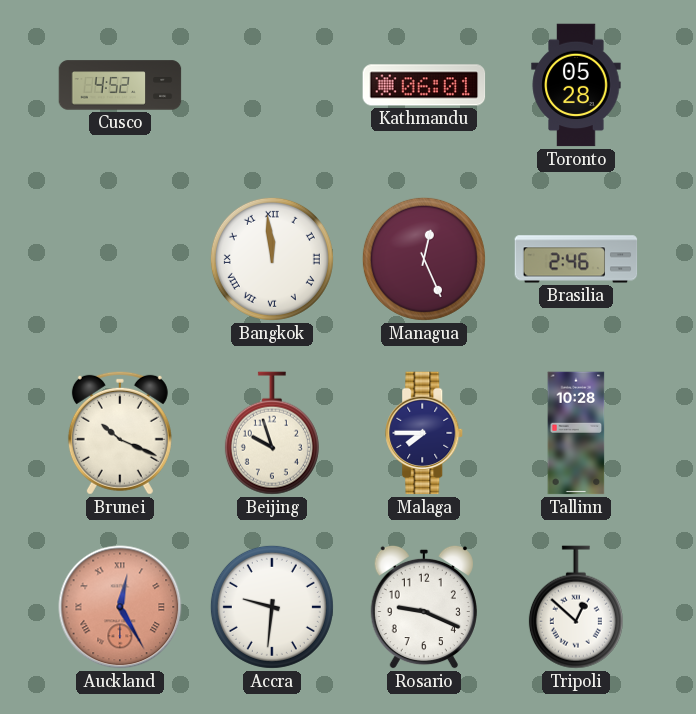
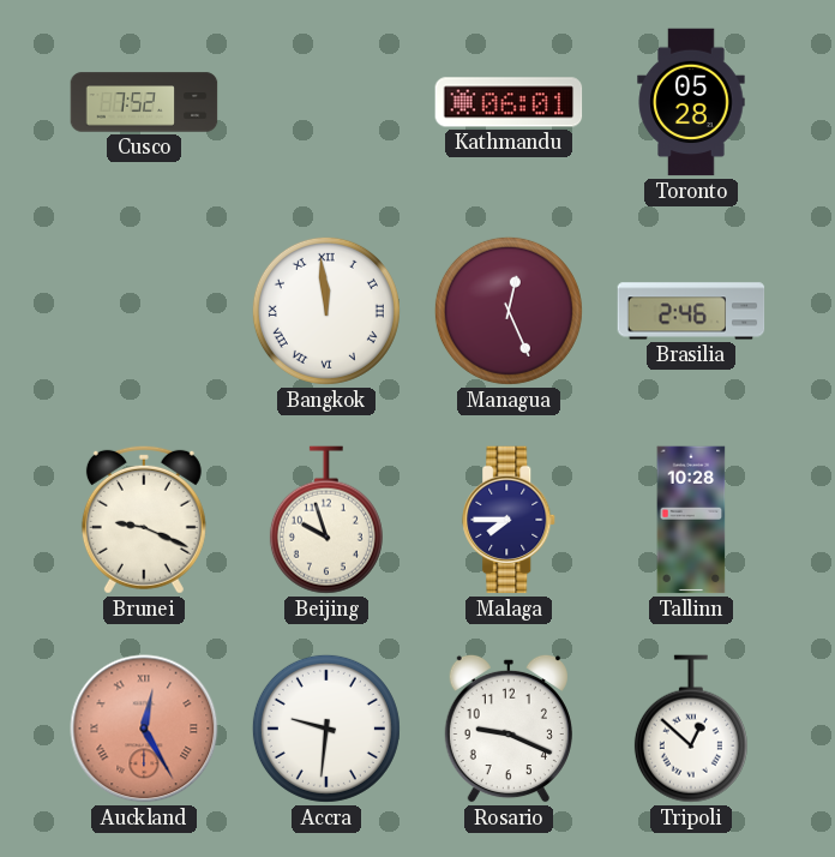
Cusco: 4:52 -> 7:52
Brunei: 10:19 -> 9:19
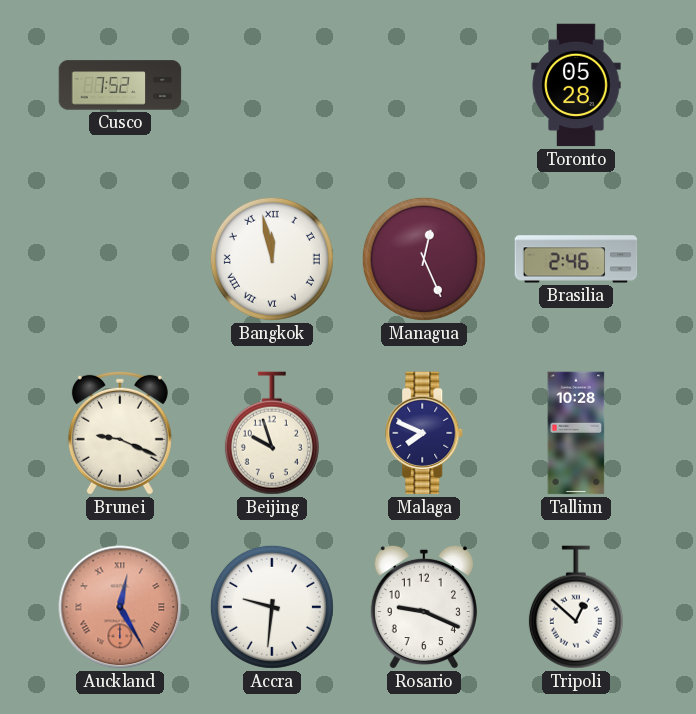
Kathmandu: 06:01 -> none
Bangkok: 11:59 -> 11:58
Malaga: 7:45 -> 7:49
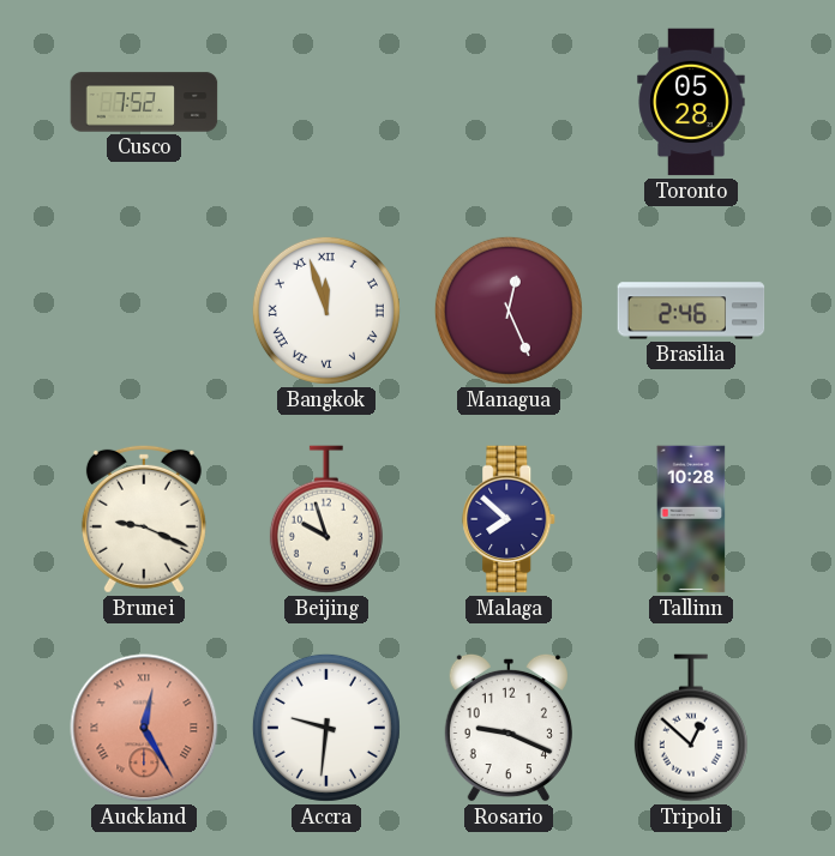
Bangkok: 11:58 -> 11:57
Malaga: 7:49 -> 7:52
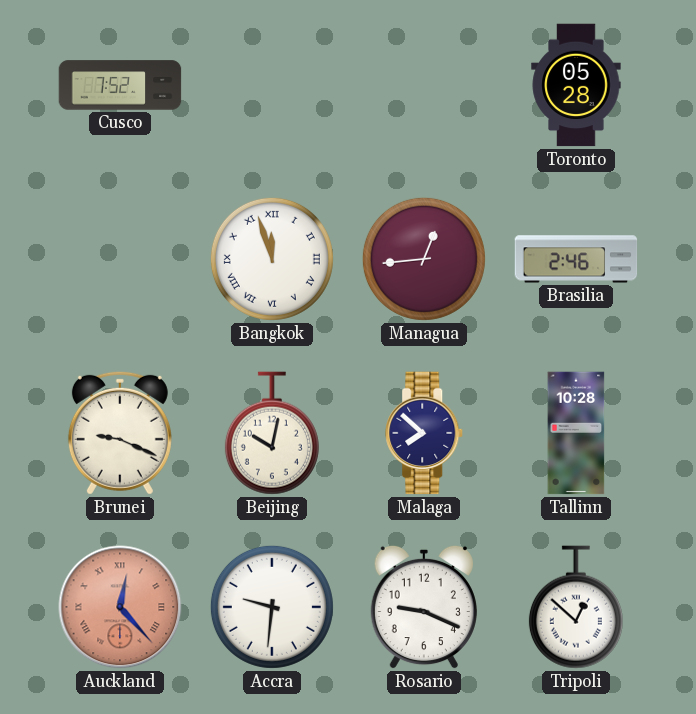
Managua: 12:26 -> 12:44
Beijing: 9:57 -> 10:02
Auckland: 12:25 -> 12:23
